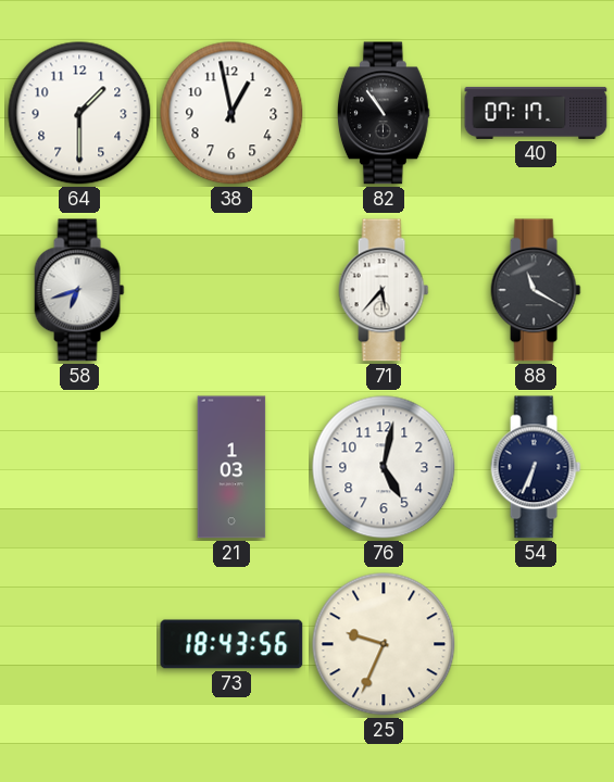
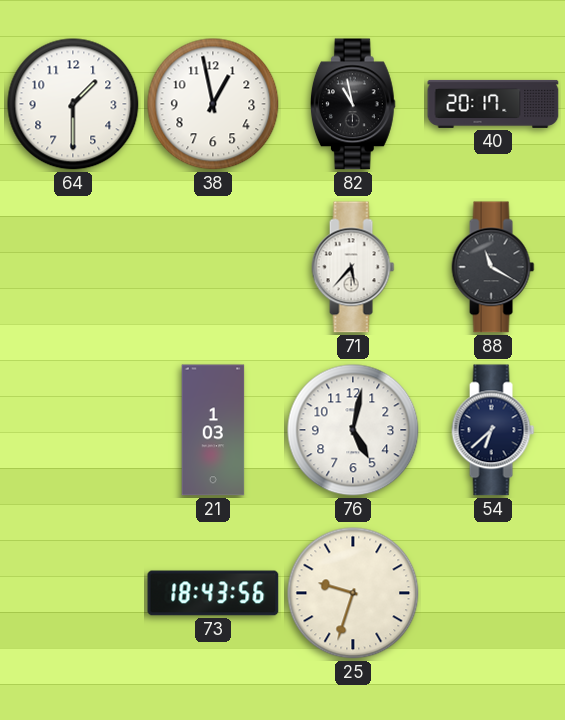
82: 10:54 -> 10:58
40: 07:17 -> 20:17
58: 6:42 -> none
54: 6:34 -> 6:38
25: 9:34 -> 9:33
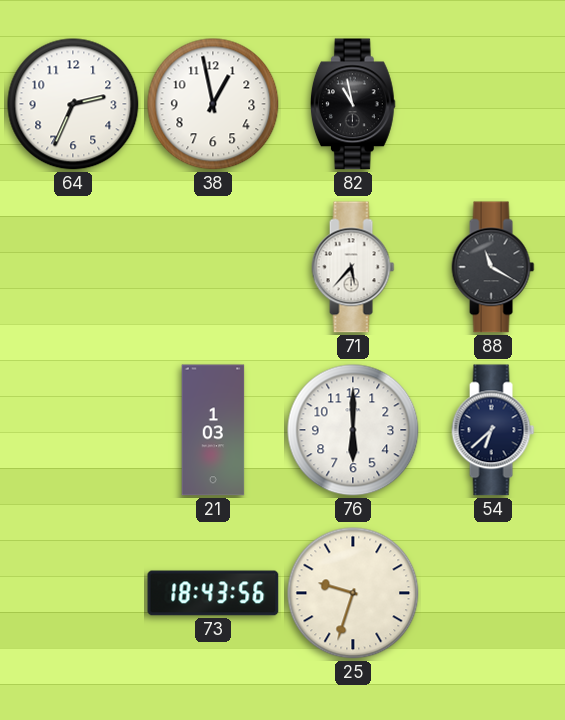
64: 1:30 -> 2:34
40: 20:17 -> none
76: 5:02 -> 6:00
